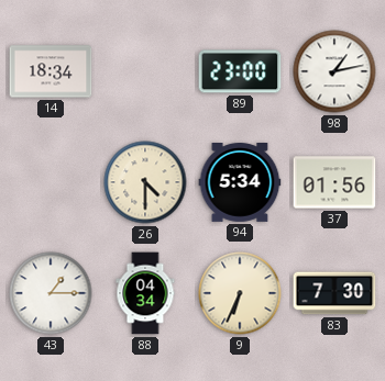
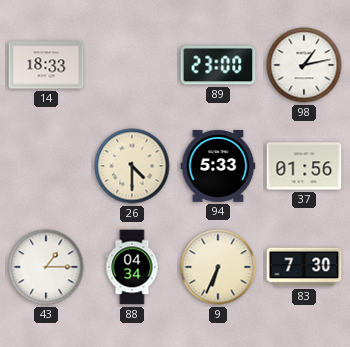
14: 18:34 -> 18:33
94: 5:34 -> 5:33
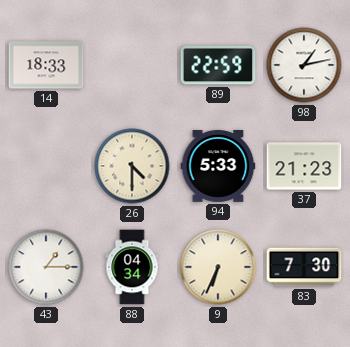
89: 23:00 -> 22:59
37: 01:56 -> 21:23
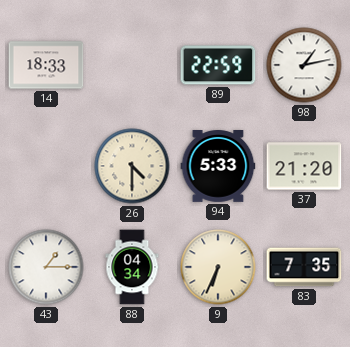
37: 21:23 -> 21:20
83: 7:30 -> 7:35
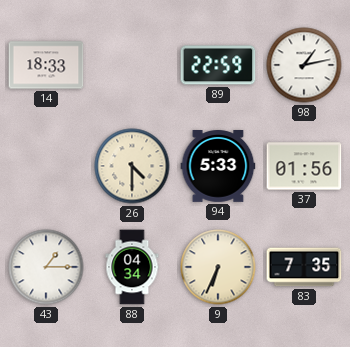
37: 21:20 -> 01:56
